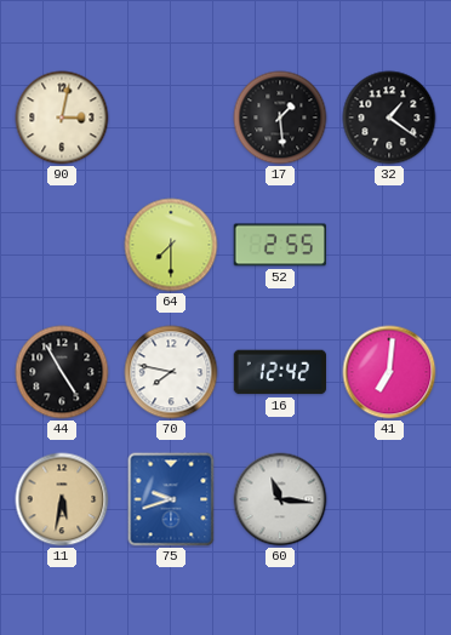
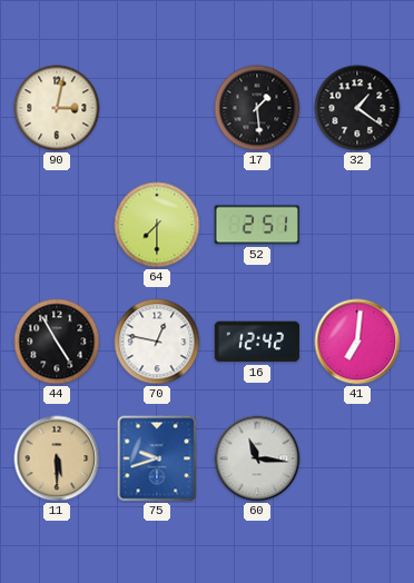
52: 2:55 -> 2:51
70: 7:47 -> 12:47
11: 5:32 -> 5:30
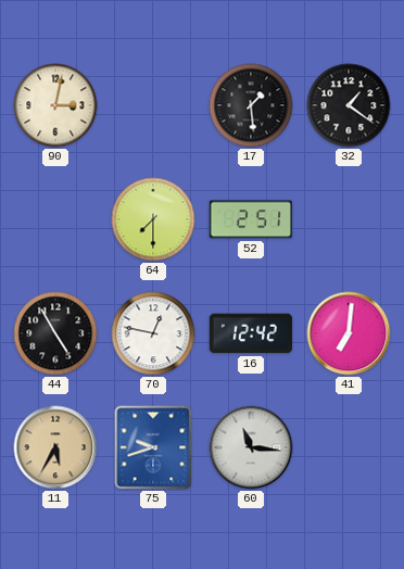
11: 5:30 -> 5:35
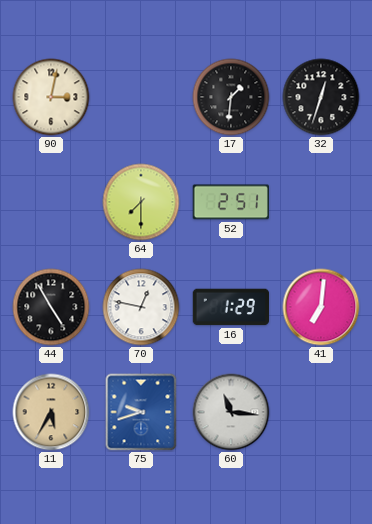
17: 1:29 -> 1:31
32: 1:21 -> 12:33
16: 12:42 -> 1:29
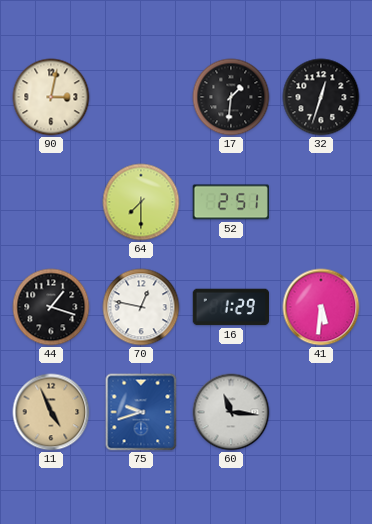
44: 4:55 -> 1:18
41: 7:01 -> 5:31
11: 5:35 -> 4:56
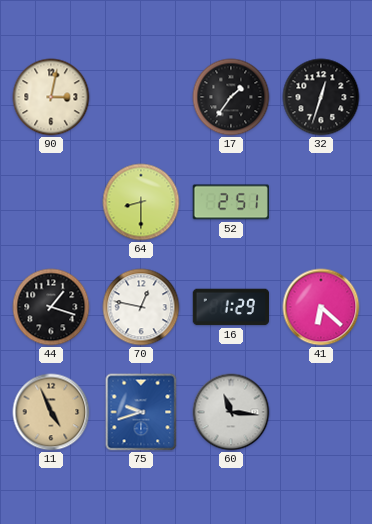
17: 1:31 -> 1:36
64: 7:30 -> 8:30
41: 5:31 -> 6:22
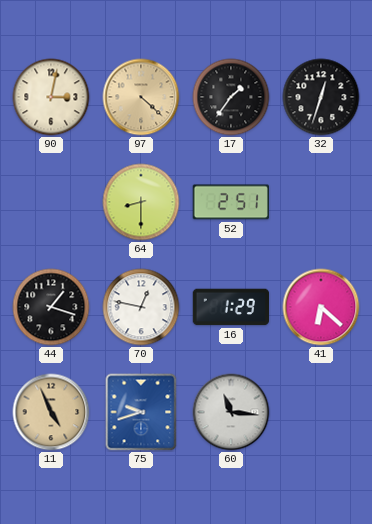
97: none -> 4:22
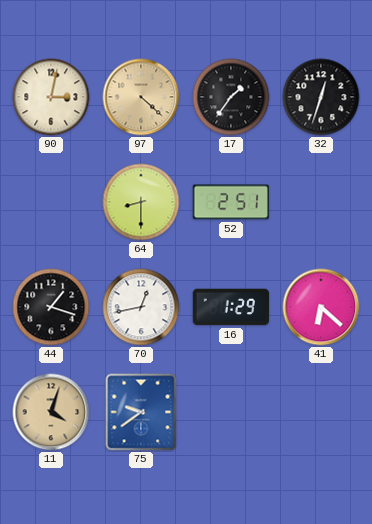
70: 12:47 -> 12:43
11: 4:56 -> 4:03
75: 9:42 -> 9:39
60: 11:16 -> none
